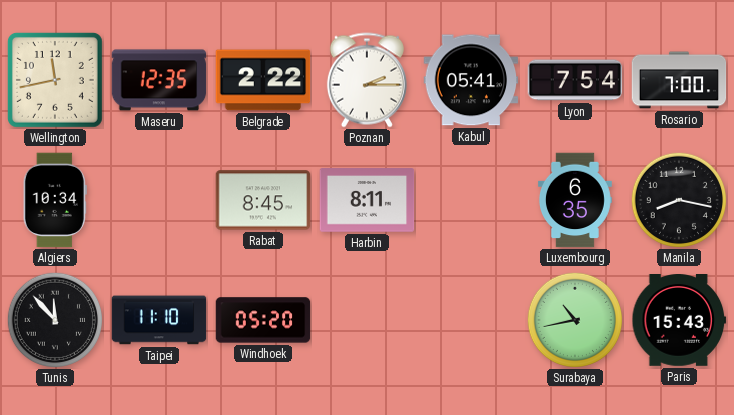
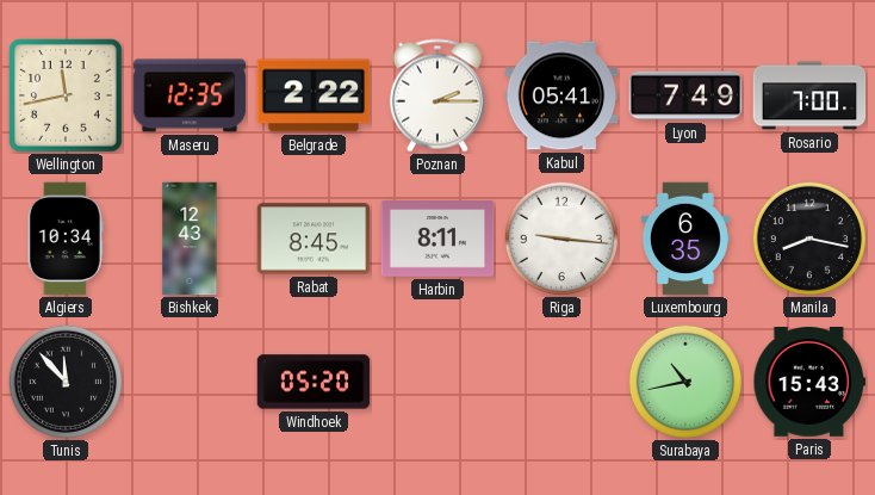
Lyon: 7:54 -> 7:49
Bishkek: none -> 12:43
Riga: none -> 9:16
Taipei: 11:10 -> none
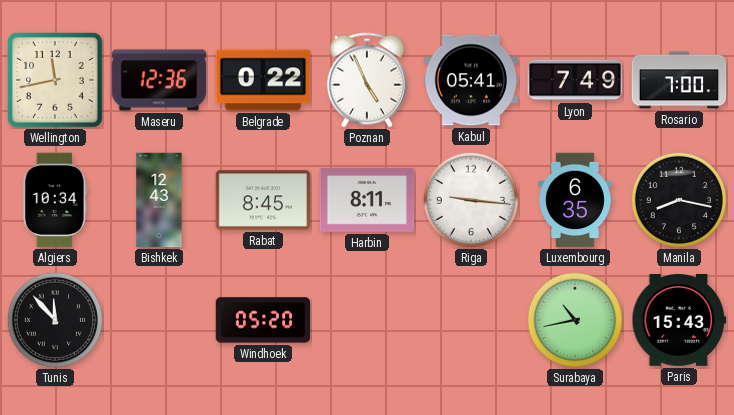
Maseru: 12:35 -> 12:36
Belgrade: 2:22 -> 0:22
Poznan: 2:15 -> 4:56
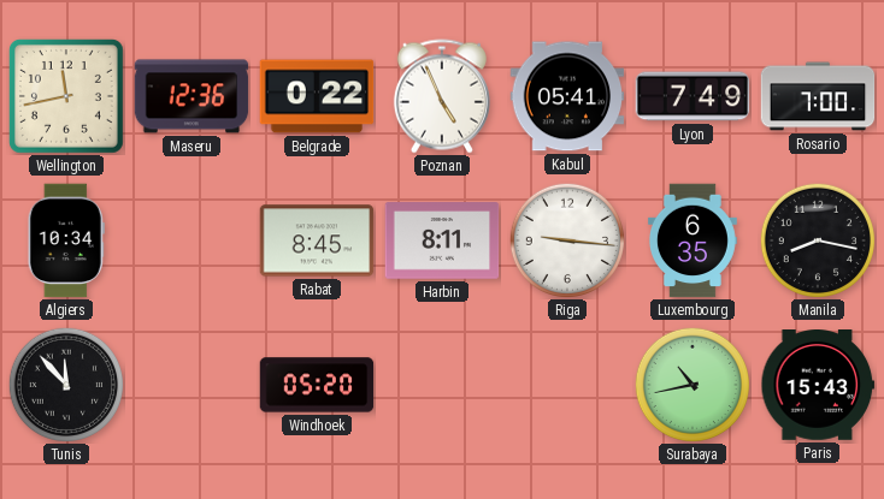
Bishkek: 12:43 -> none
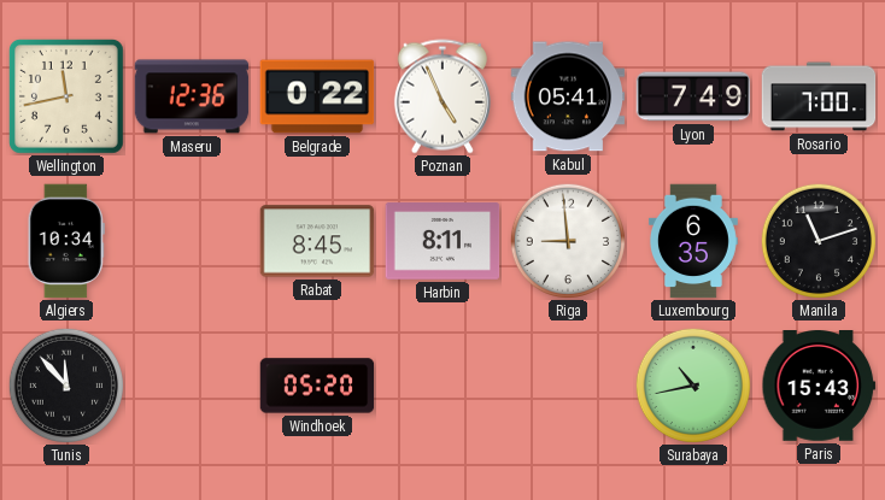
Riga: 9:16 -> 8:59
Manila: 8:17 -> 11:12
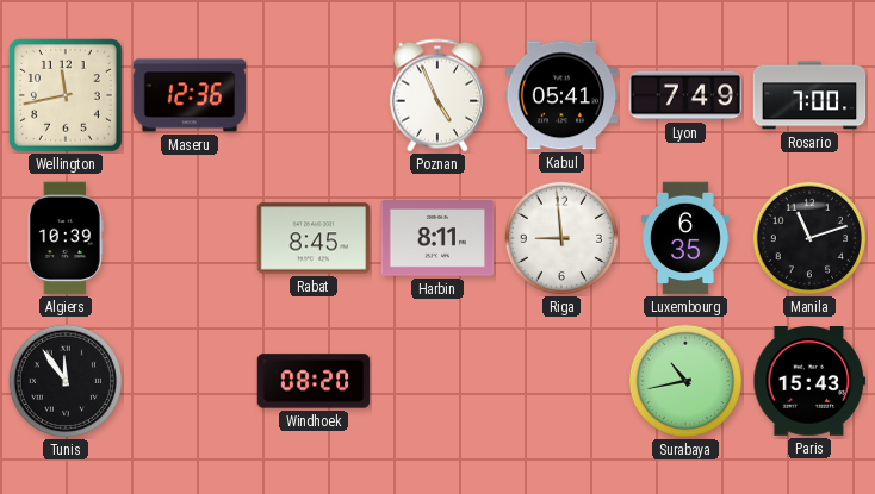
Belgrade: 0:22 -> none
Algiers: 10:34 -> 10:39
Tunis: 11:53 -> 11:54
Windhoek: 05:20 -> 08:20
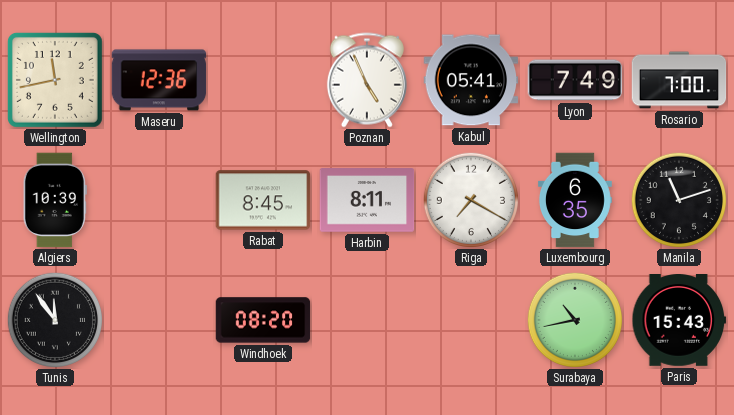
Riga: 8:59 -> 7:20
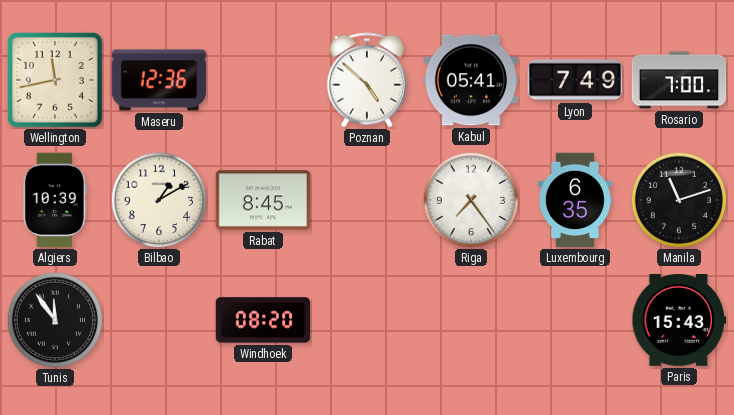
Poznan: 4:56 -> 4:52
Bilbao: none -> 1:10
Harbin: 8:11 -> none
Riga: 7:20 -> 7:24
Surabaya: 10:43 -> none
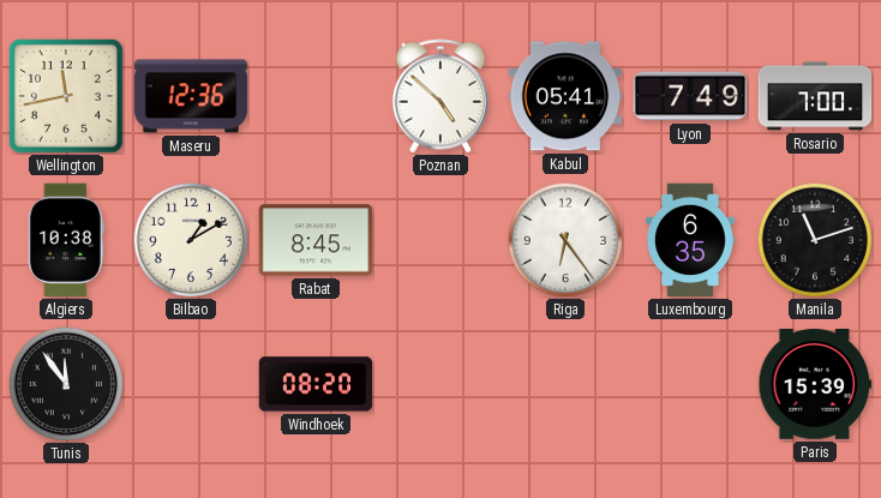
Algiers: 10:39 -> 10:38
Riga: 7:24 -> 6:24
Paris: 15:43 -> 15:39
